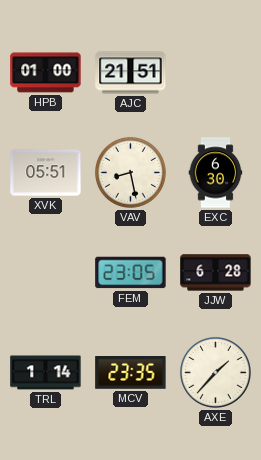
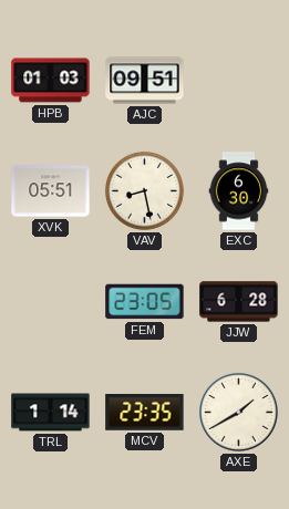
HPB: 01:00 -> 01:03
AJC: 21:51 -> 09:51
AXE: 1:37 -> 1:40
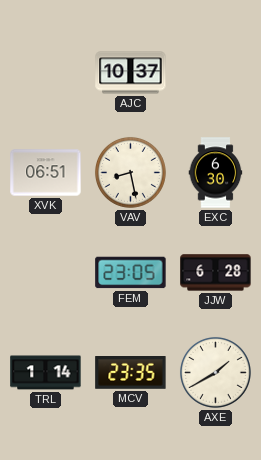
HPB: 01:03 -> none
AJC: 09:51 -> 10:37
XVK: 05:51 -> 06:51
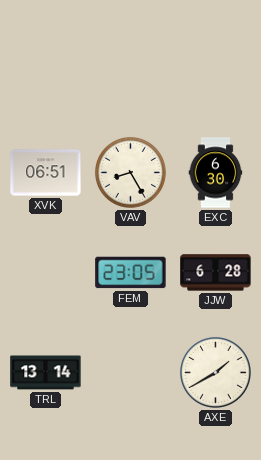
AJC: 10:37 -> none
VAV: 8:28 -> 8:25
TRL: 1:14 -> 13:14
MCV: 23:35 -> none
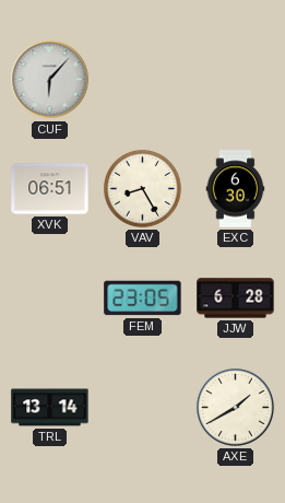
CUF: none -> 6:07
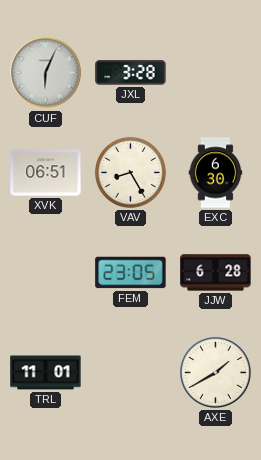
CUF: 6:07 -> 6:04
JXL: none -> 3:28
TRL: 13:14 -> 11:01
